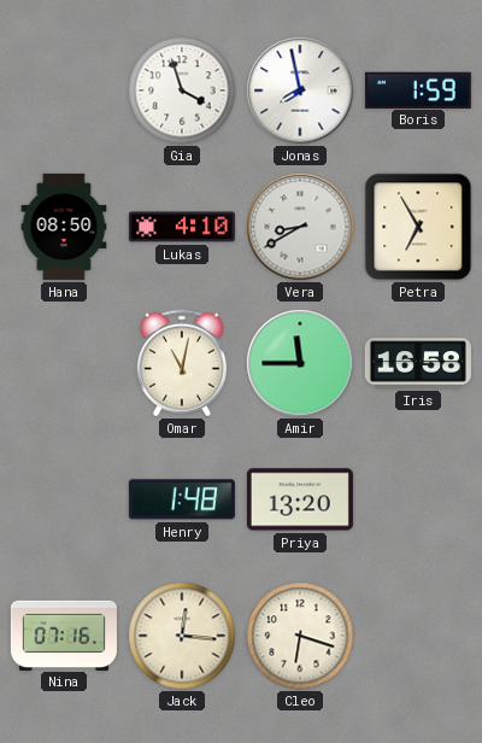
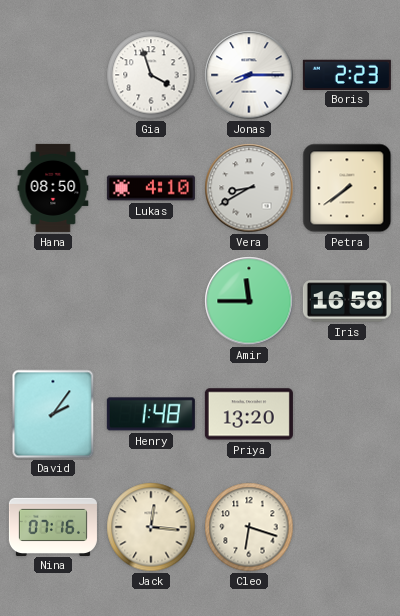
Jonas: 7:58 -> 8:15
Boris: 1:59 -> 2:23
Petra: 6:55 -> 7:39
Omar: 11:02 -> none
David: none -> 2:06
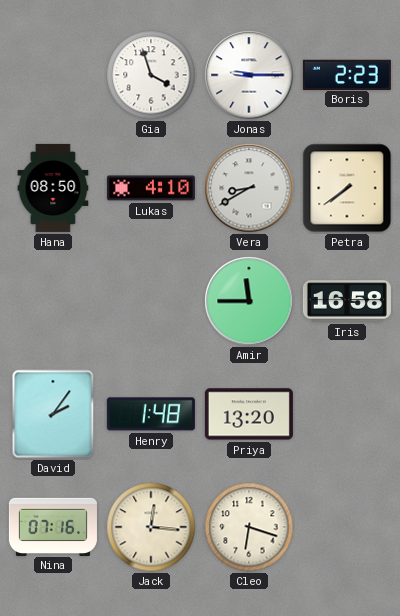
Jonas: 8:15 -> 9:15
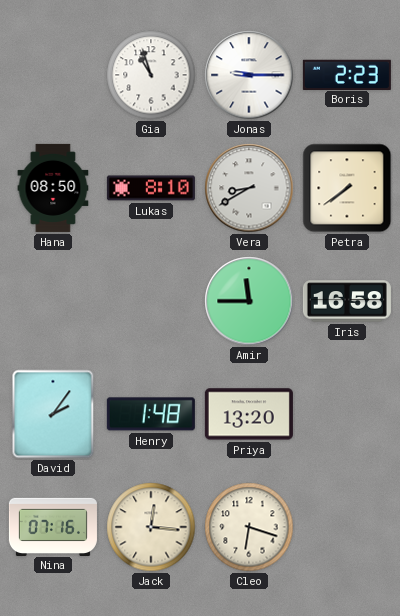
Gia: 3:57 -> 10:57
Lukas: 4:10 -> 8:10
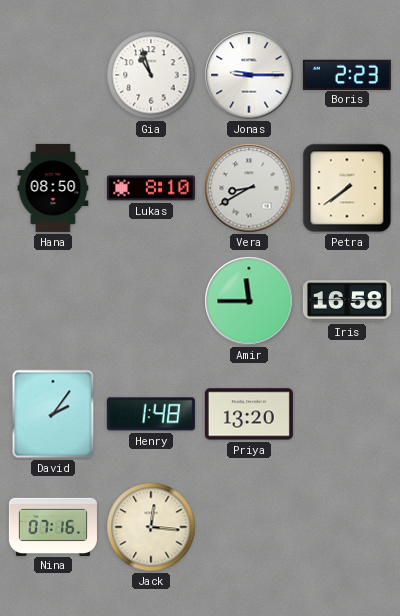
Cleo: 6:18 -> none
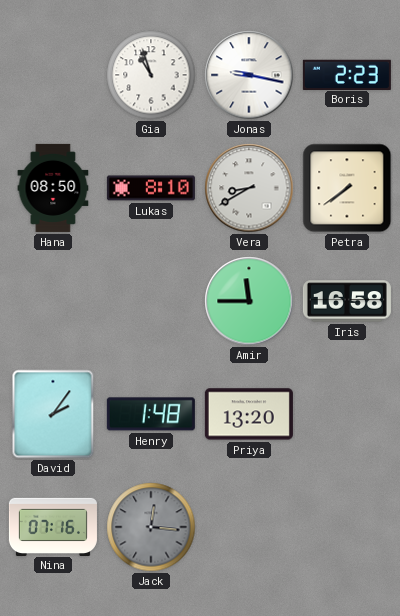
Jonas: 9:15 -> 9:17
Jack dial: cream -> grey
